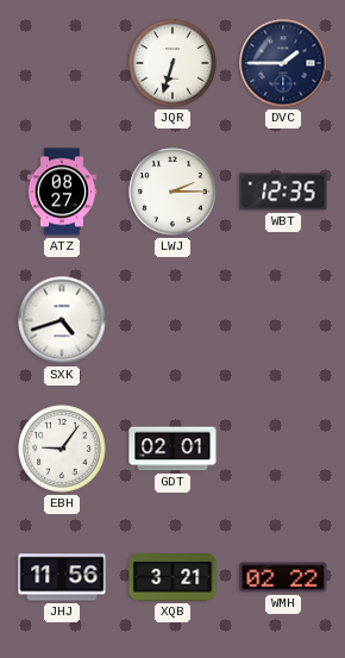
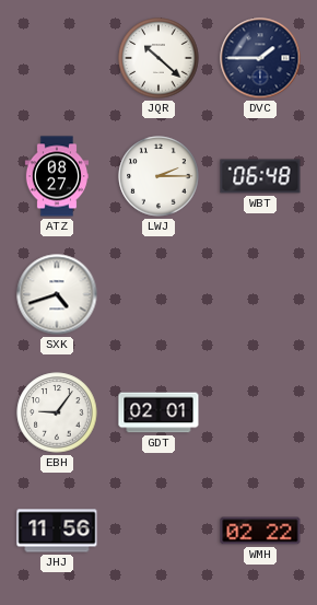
JQR: 6:33 -> 10:22
WBT: 12:35 -> 06:48
XQB: 3:21 -> none
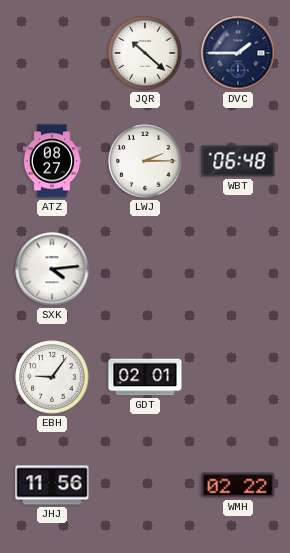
SXK: 4:42 -> 4:14
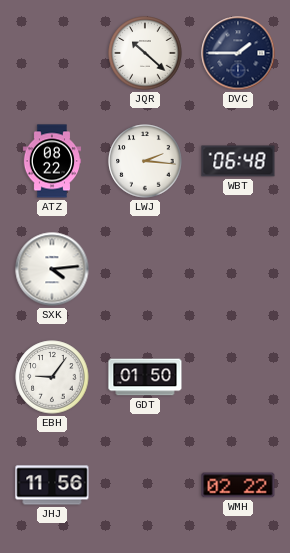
ATZ: 08:27 -> 08:22
LWJ: 2:15 -> 2:16
GDT: 02:01 -> 01:50
